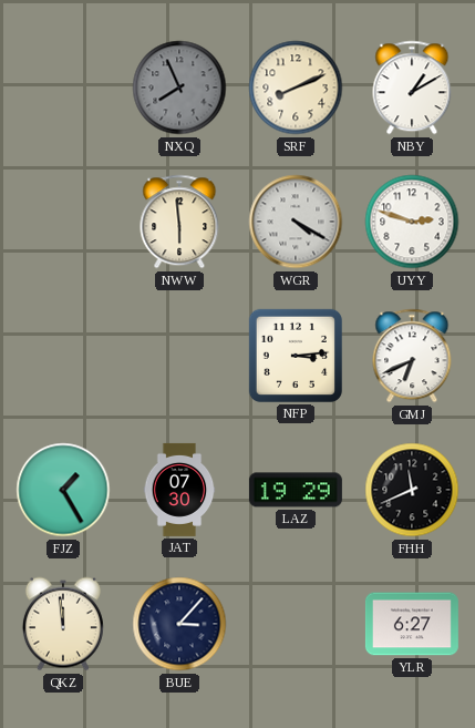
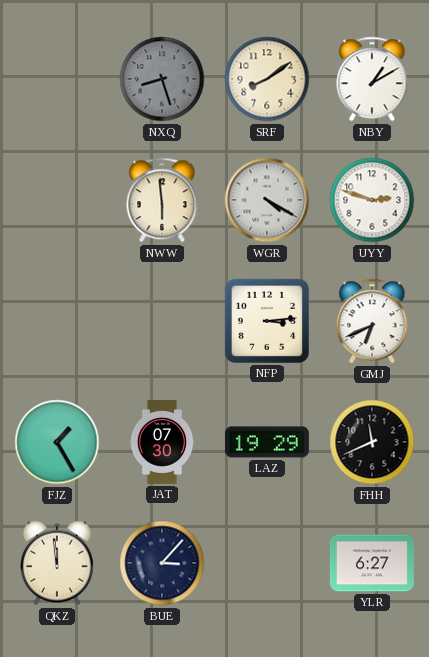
NXQ: 7:56 -> 8:27
SRF: 8:11 -> 8:09
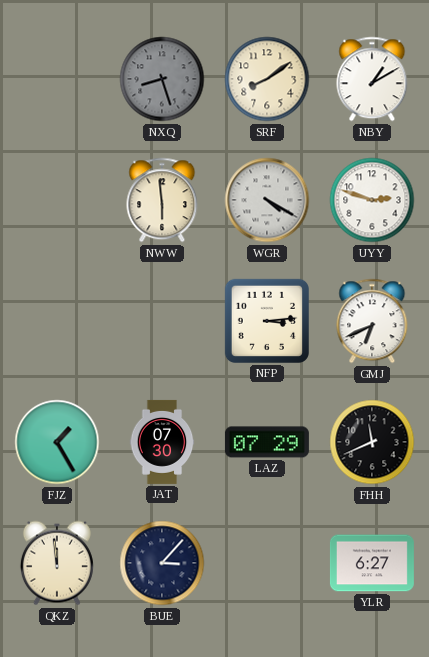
LAZ: 19:29 -> 07:29
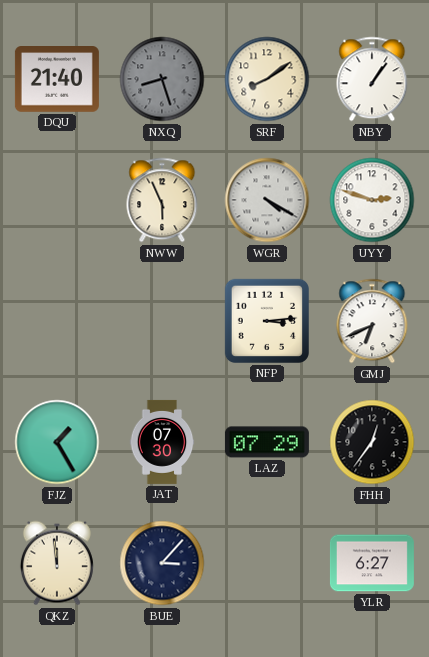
DQU: none -> 21:40
NBY: 1:10 -> 1:06
NWW: 5:59 -> 5:56
FHH: 11:41 -> 12:36
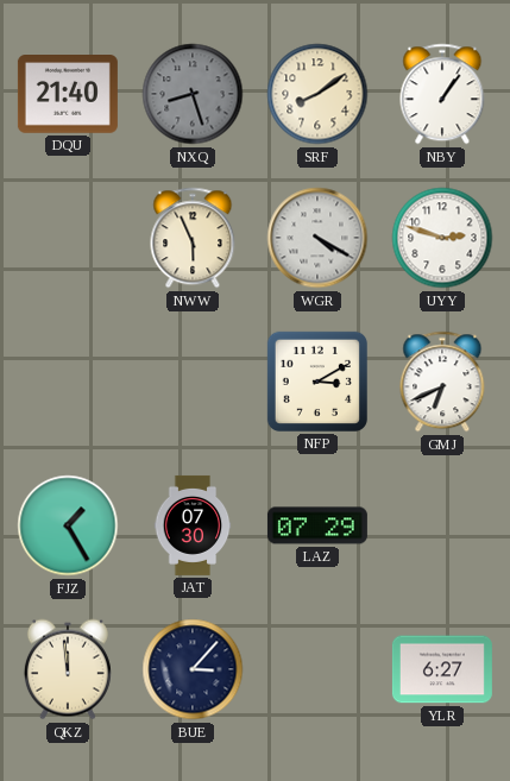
NFP: 3:14 -> 3:10
FHH: 12:36 -> none
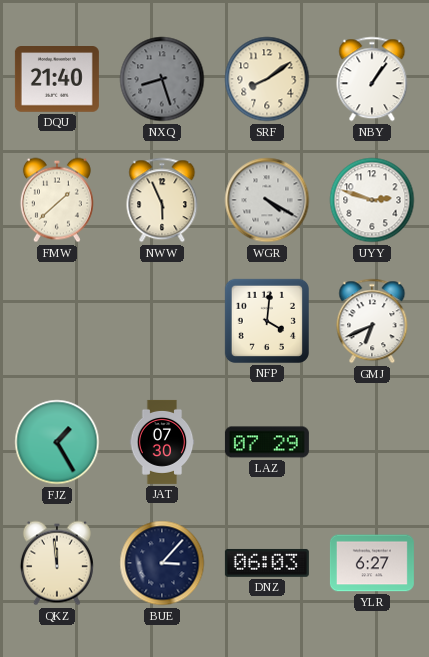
FMW: none -> 1:38
NFP: 3:10 -> 4:01
DNZ: none -> 06:03
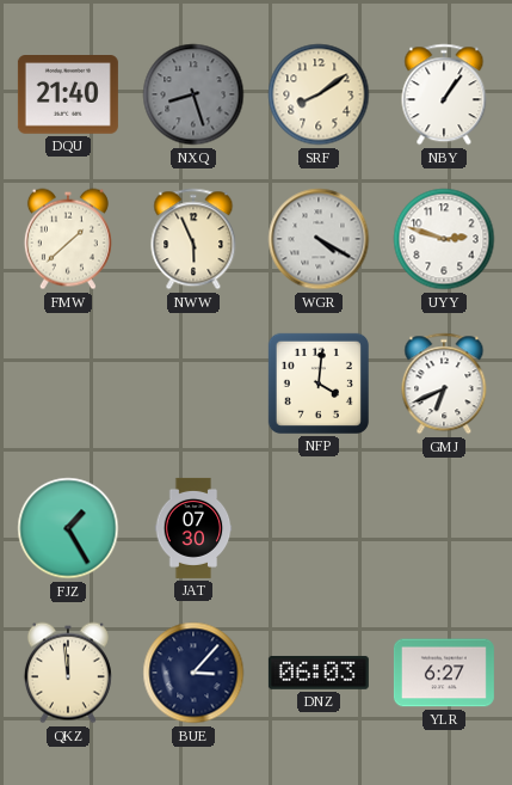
LAZ: 07:29 -> none
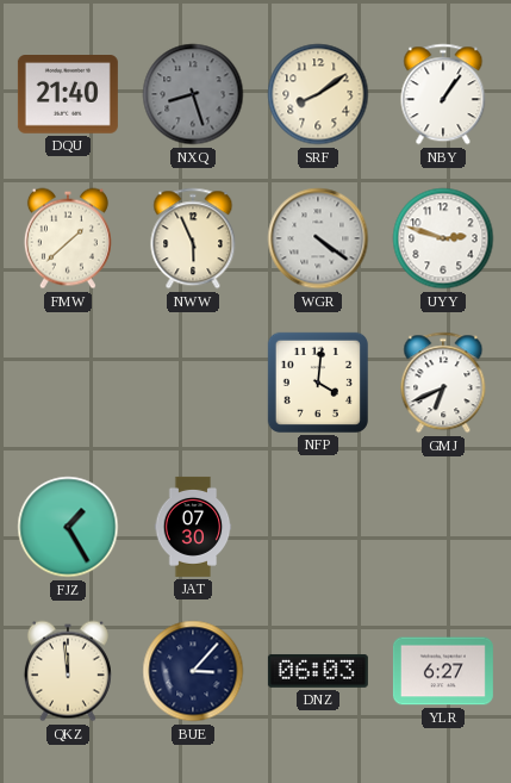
WGR: 4:20 -> 4:21
